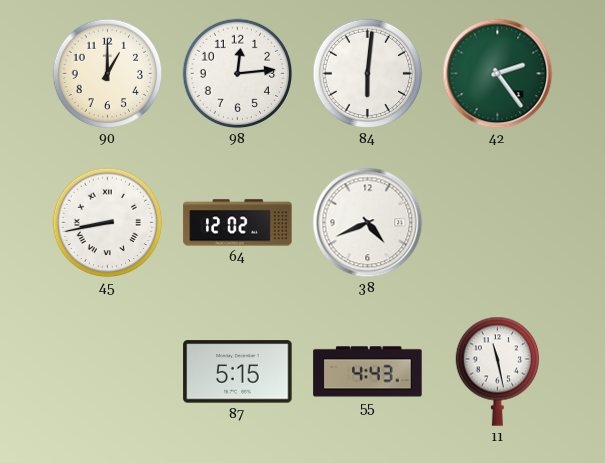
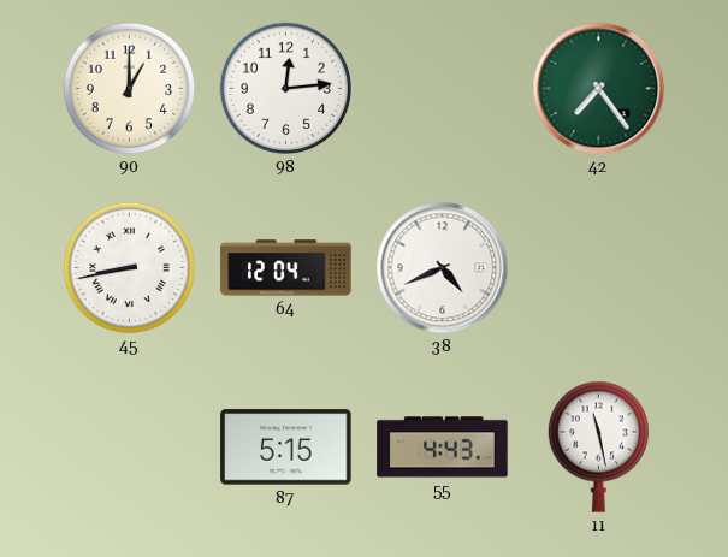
84: 6:01 -> none
42: 2:24 -> 7:24
64: 12:02 -> 12:04
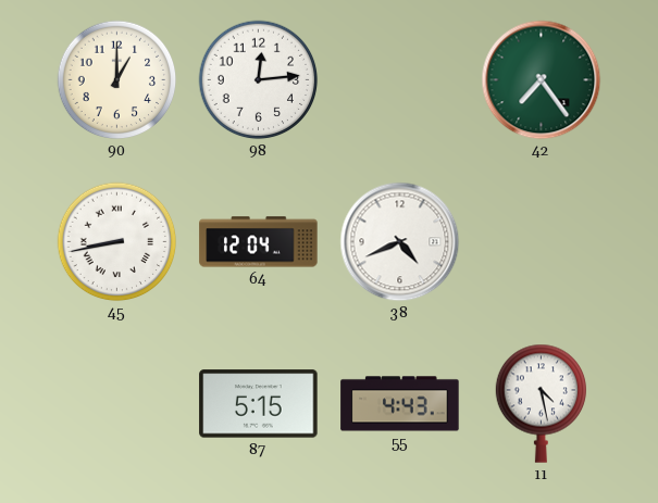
11: 11:28 -> 4:28
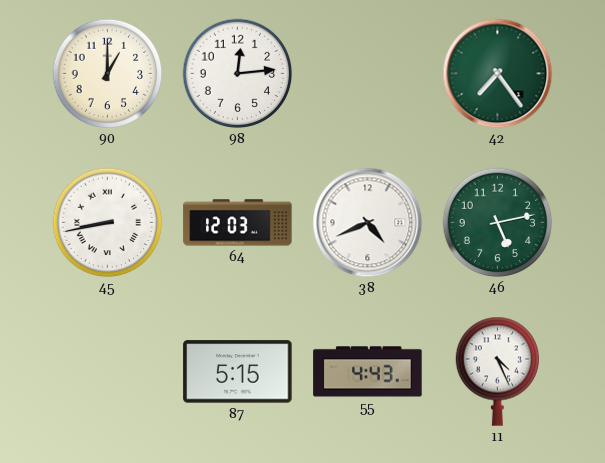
64: 12:04 -> 12:03
46: none -> 5:13
11: 4:28 -> 4:26
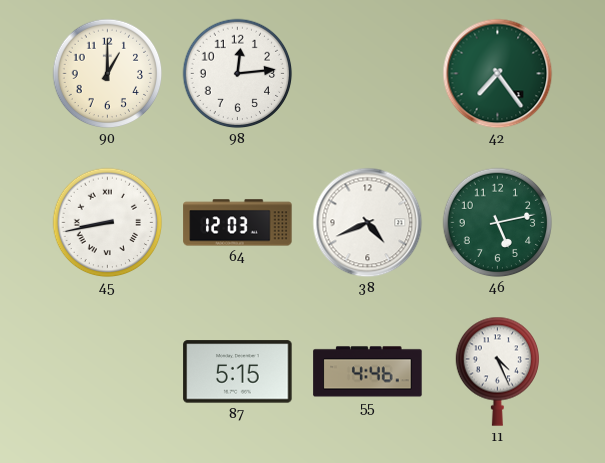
55: 4:43 -> 4:46
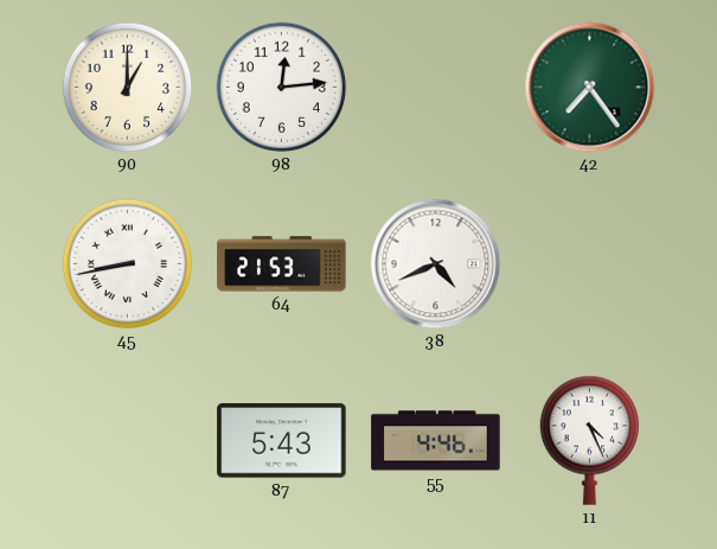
64: 12:03 -> 21:53
46: 5:13 -> none
87: 5:15 -> 5:43
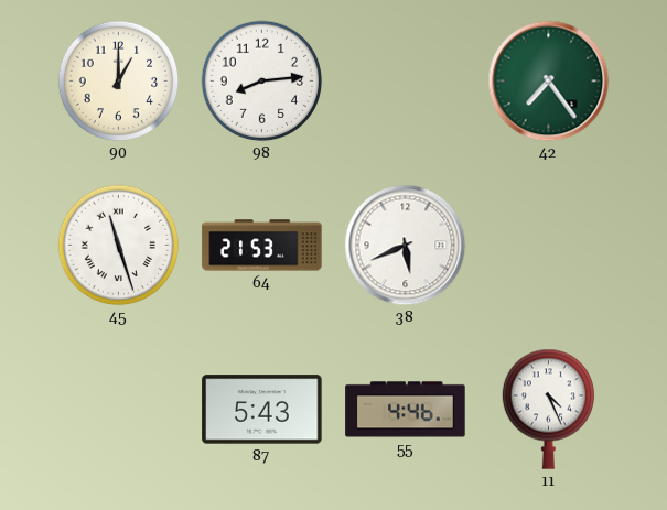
98: 12:14 -> 8:14
45: 8:43 -> 11:27
38: 4:41 -> 5:41
